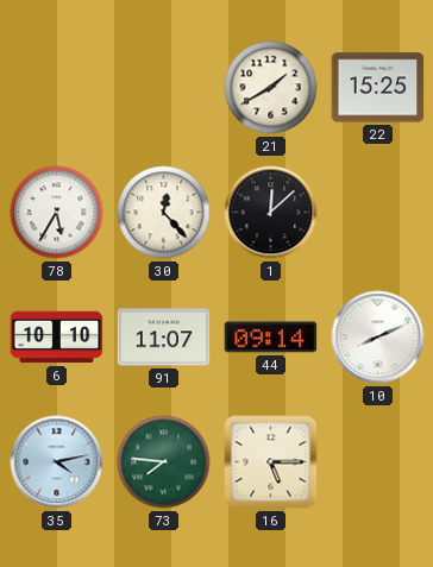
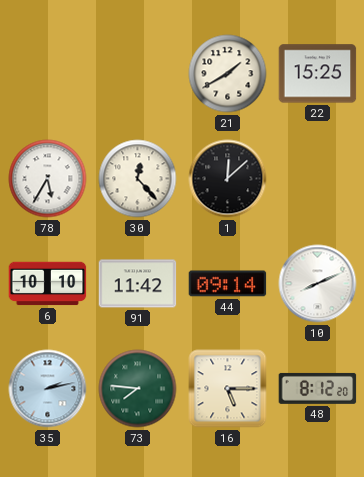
91: 11:07 -> 11:42
35: 4:13 -> 2:13
48: none -> 8:12
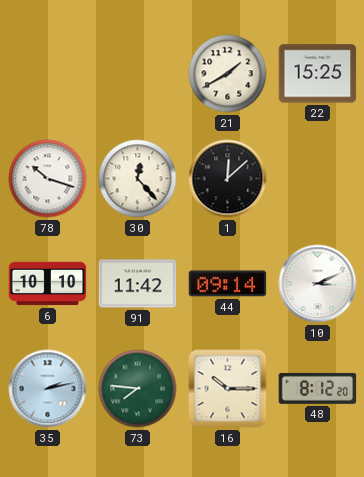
78: 5:35 -> 10:18
10: 8:11 -> 3:11
16: 5:15 -> 10:15
